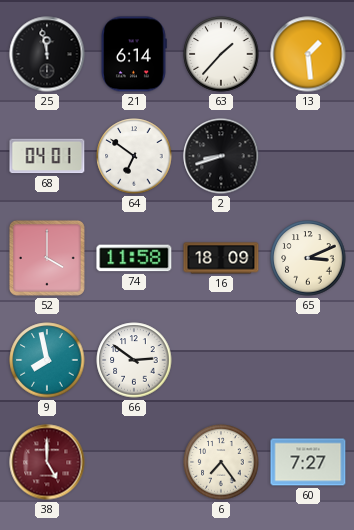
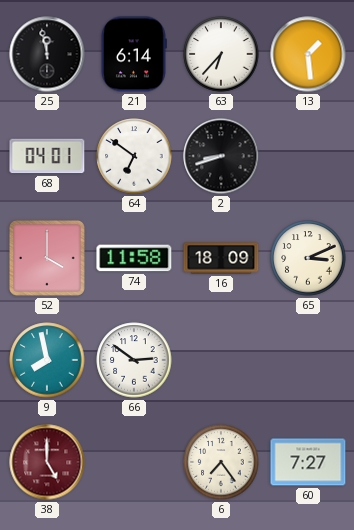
63: 1:37 -> 6:37
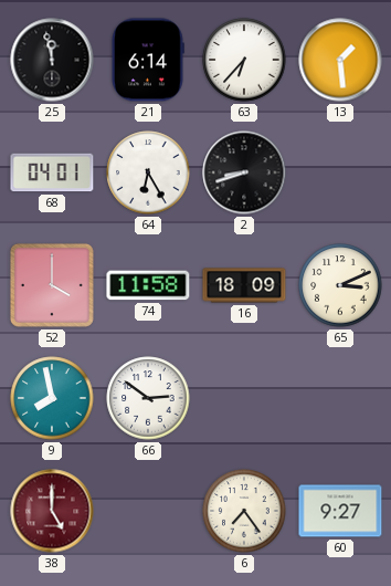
64: 6:51 -> 6:25
60: 7:27 -> 9:27
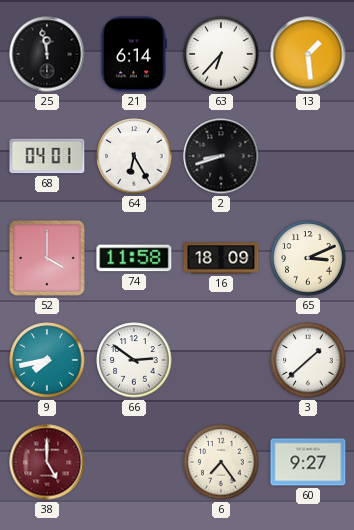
9: 7:58 -> 7:43
3: none -> 1:38
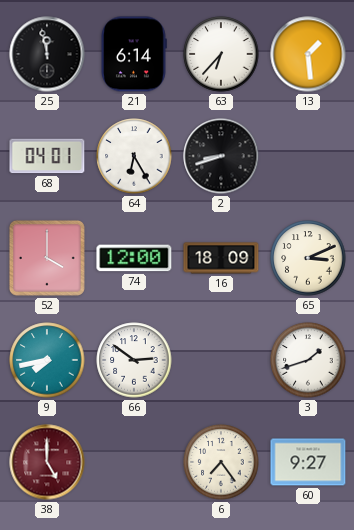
74: 11:58 -> 12:00
3: 1:38 -> 1:42
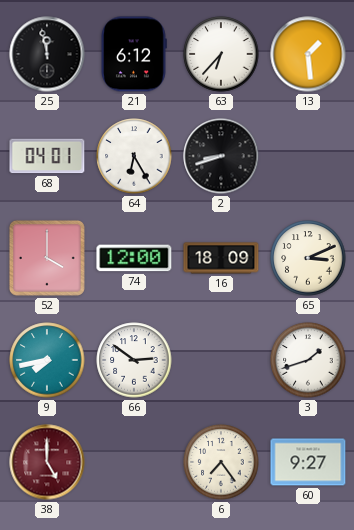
21: 6:14 -> 6:12
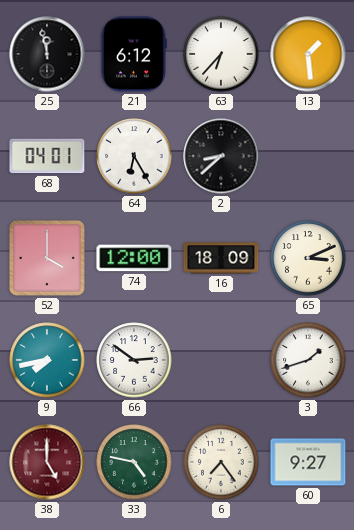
2: 8:42 -> 8:38
33: none -> 4:47
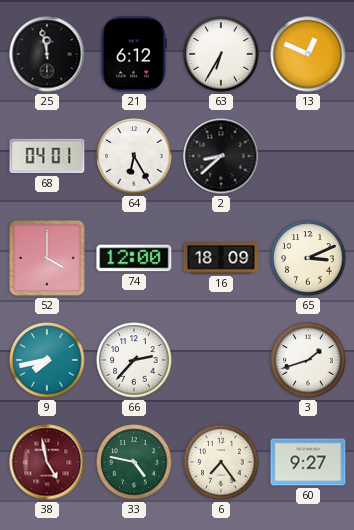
63: 6:37 -> 6:35
13: 1:29 -> 12:49
66: 2:51 -> 2:37
38: 5:00 -> 4:58
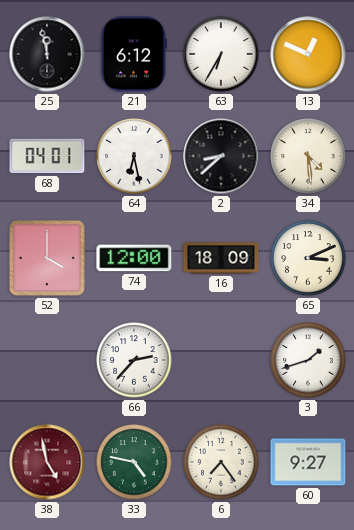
64: 6:25 -> 6:28
34: none -> 4:29
9: 7:43 -> none
